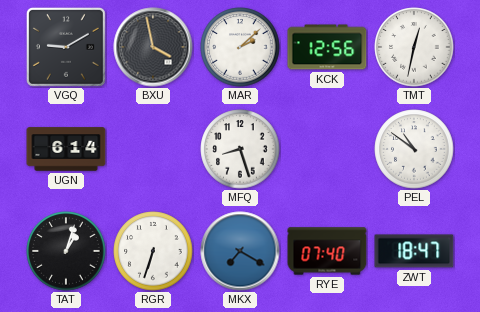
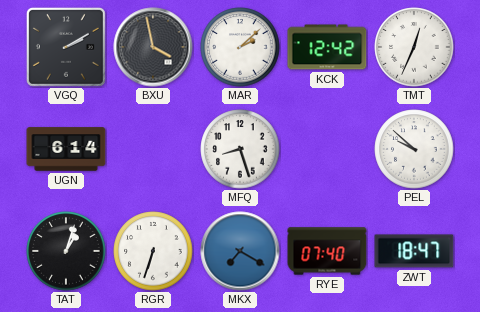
VGQ: 9:10 -> 2:10
KCK: 12:56 -> 12:42
TMT: 12:32 -> 12:34
PEL: 10:51 -> 9:52
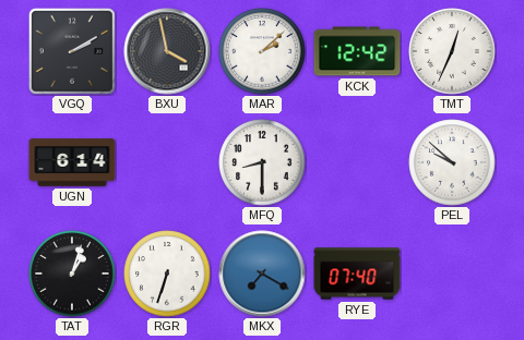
MFQ: 8:27 -> 8:30
ZWT: 18:47 -> none
